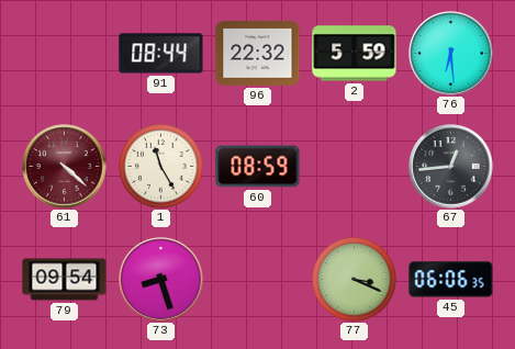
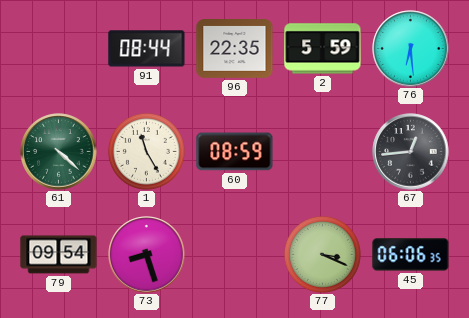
96: 22:32 -> 22:35
61 dial: burgundy -> green
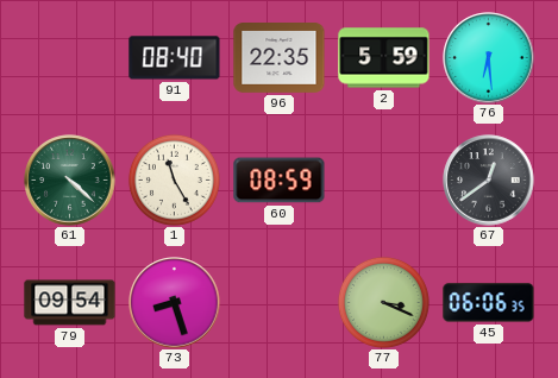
91: 08:44 -> 08:40
67: 12:44 -> 12:39
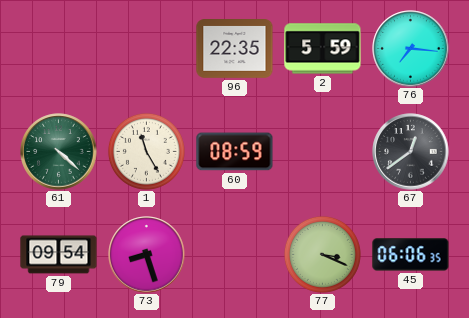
91: 08:40 -> none
76: 6:29 -> 7:16
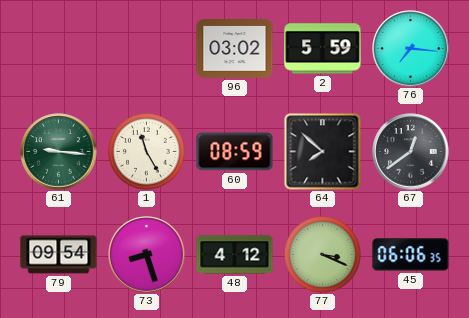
96: 22:35 -> 03:02
61: 4:22 -> 9:16
64: none -> 7:52
48: none -> 4:12
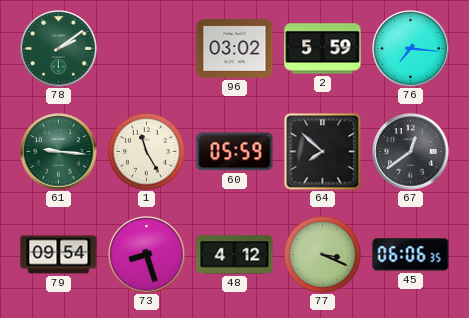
78: none -> 2:09
60: 08:59 -> 05:59
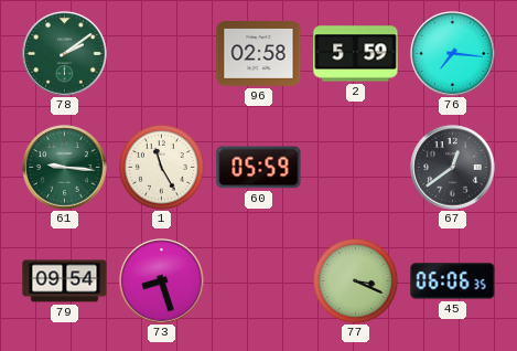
96: 03:02 -> 02:58
64: 7:52 -> none
48: 4:12 -> none
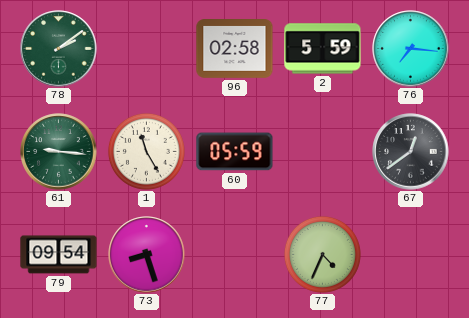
77: 3:19 -> 4:34
45: 06:06 -> none
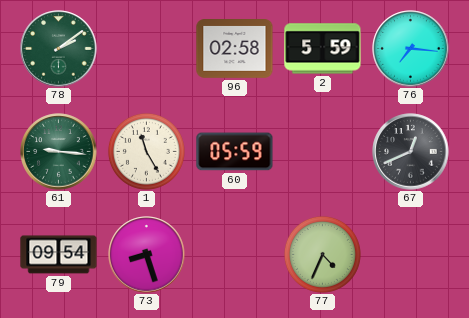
67: 12:39 -> 12:41
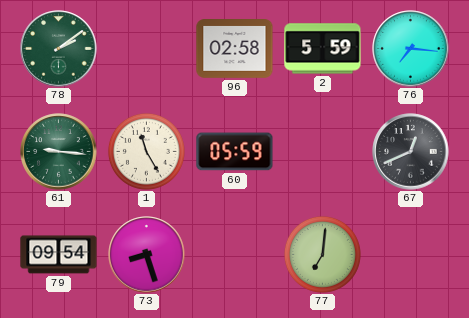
77: 4:34 -> 7:01
